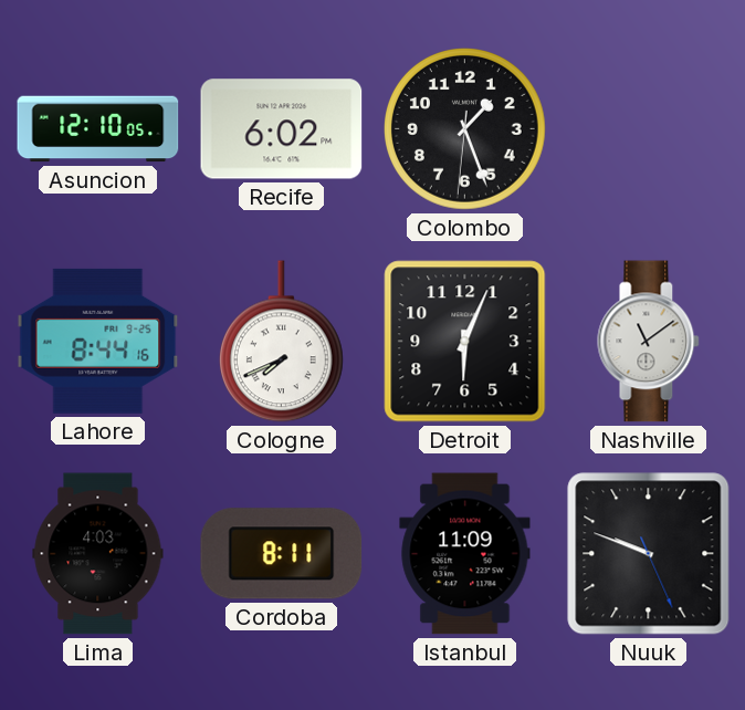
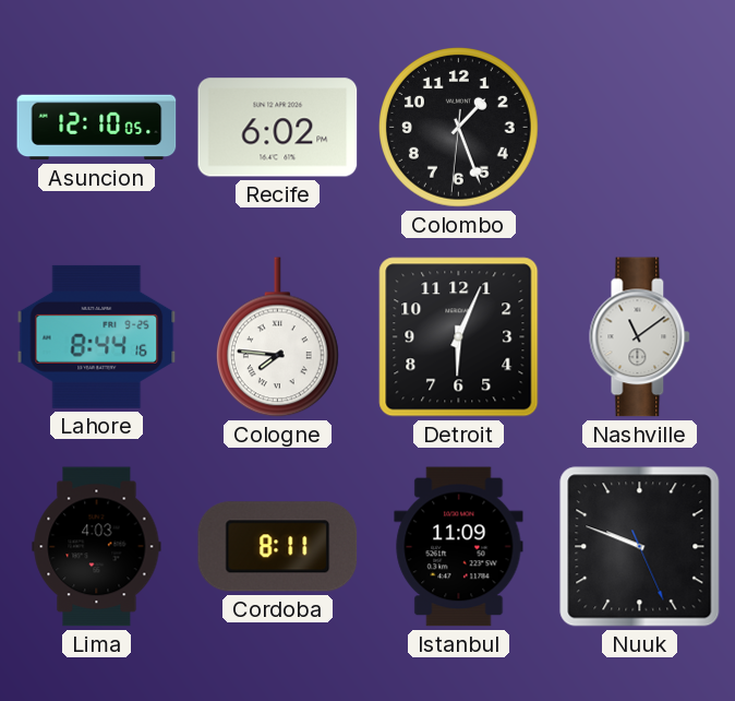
Cologne: 7:41 -> 7:46
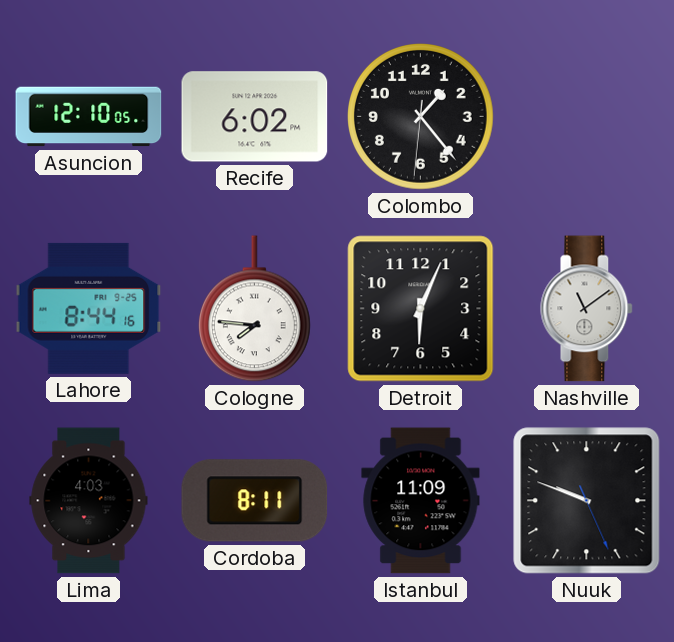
Colombo: 1:26 -> 1:23
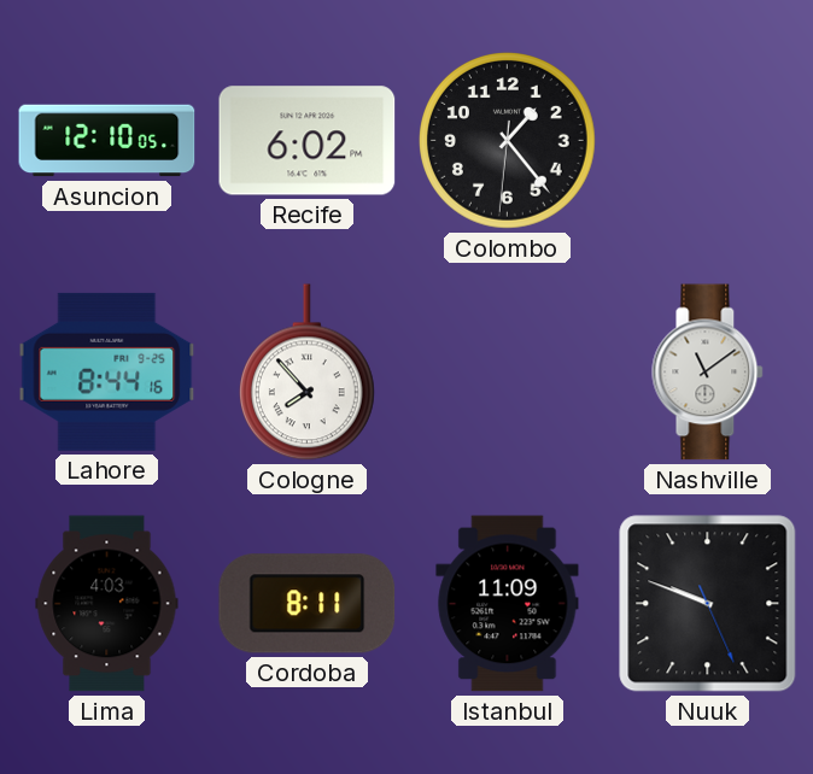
Cologne: 7:46 -> 7:53
Detroit: 6:04 -> none
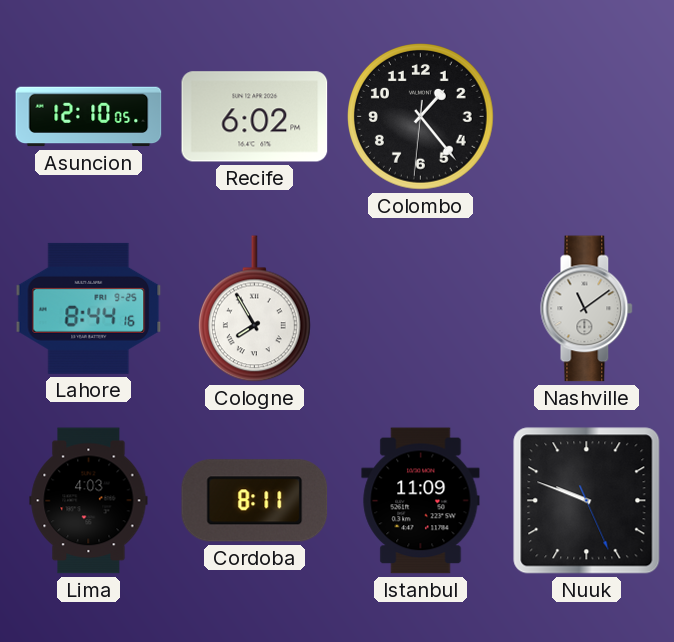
Cologne: 7:53 -> 7:55
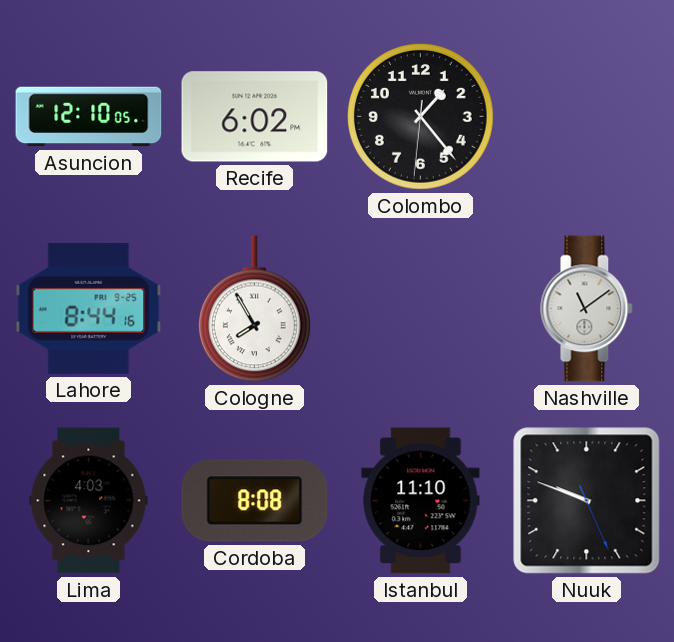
Cordoba: 8:11 -> 8:08
Istanbul: 11:09 -> 11:10
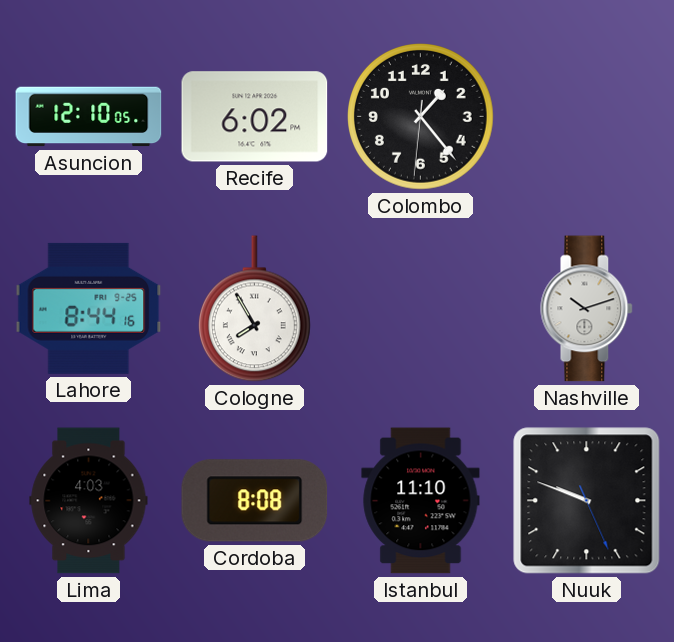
Nashville: 11:09 -> 10:12
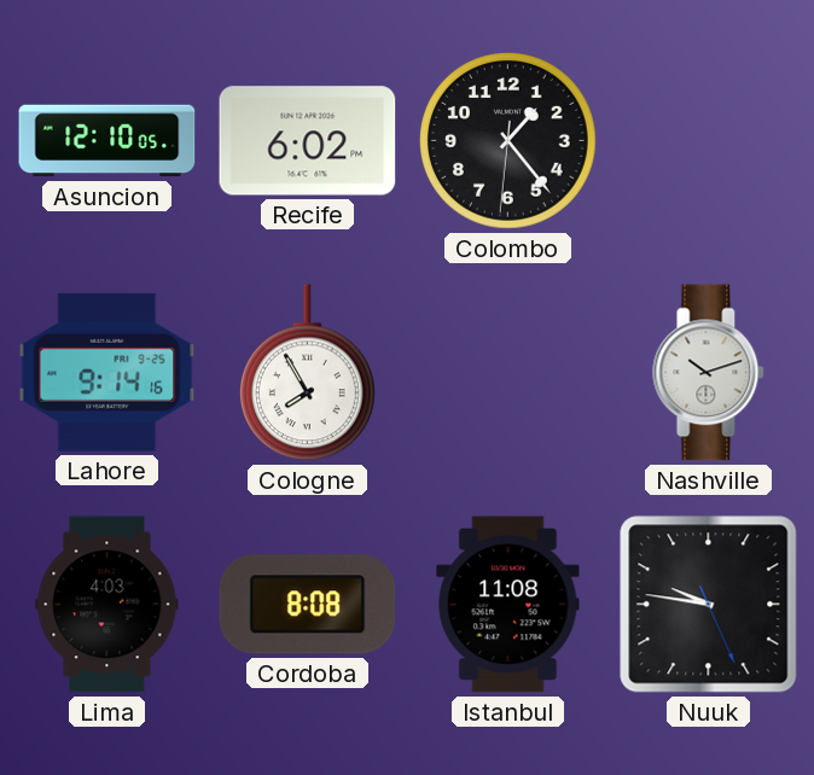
Lahore: 8:44 -> 9:14
Istanbul: 11:10 -> 11:08
Nuuk: 9:48 -> 9:46
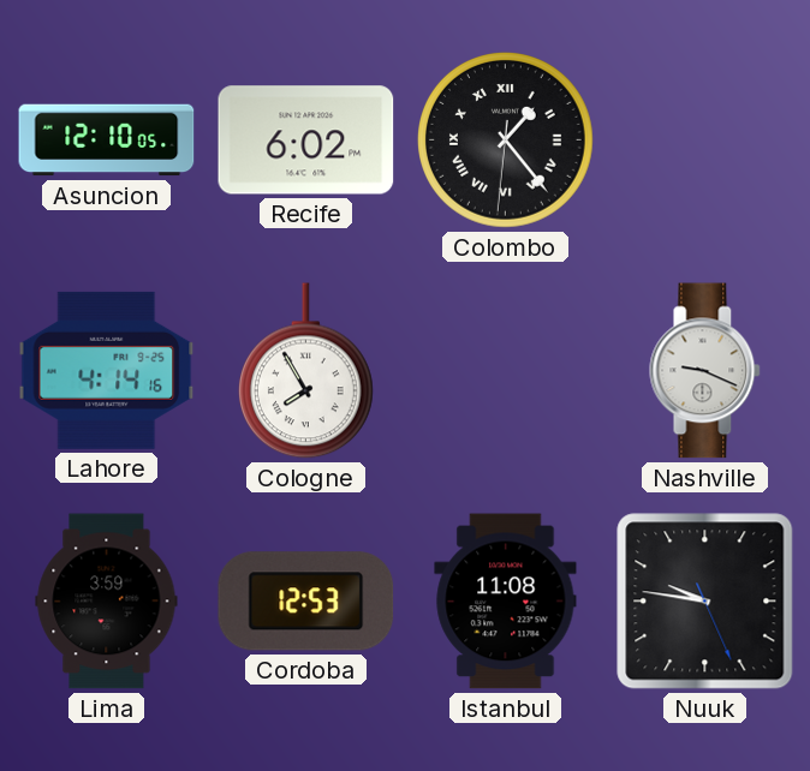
Colombo numerals: Arabic -> Roman
Lahore: 9:14 -> 4:14
Nashville: 10:12 -> 9:19
Lima: 4:03 -> 3:59
Cordoba: 8:08 -> 12:53
